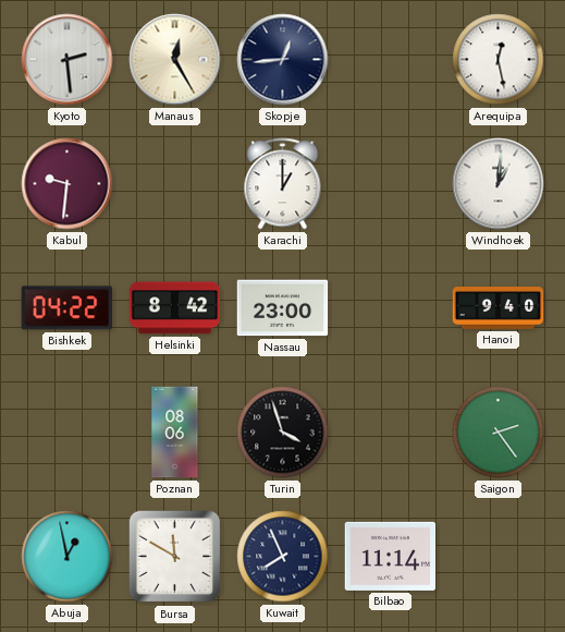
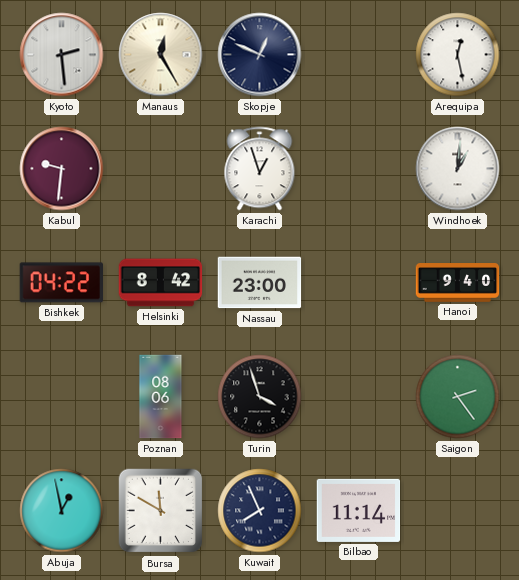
Skopje: 12:44 -> 12:49
Karachi: 1:00 -> 12:57
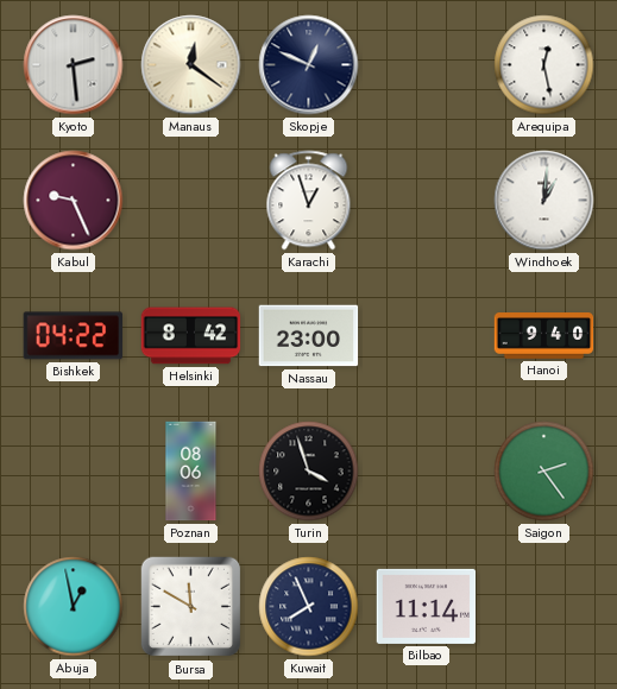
Manaus: 12:25 -> 12:21
Kabul: 9:31 -> 9:26
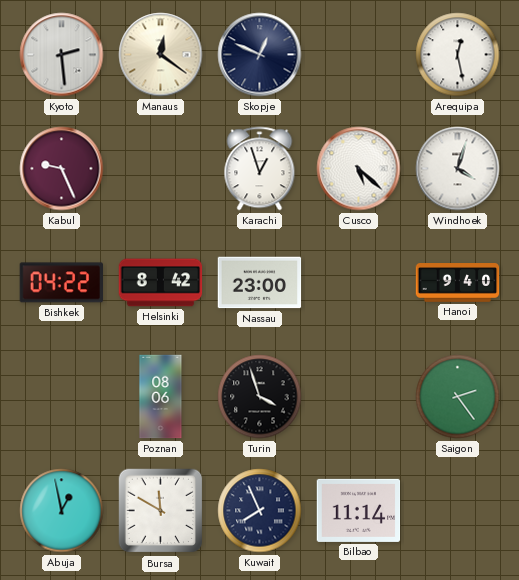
Cusco: none -> 5:22
Windhoek: 1:01 -> 4:03
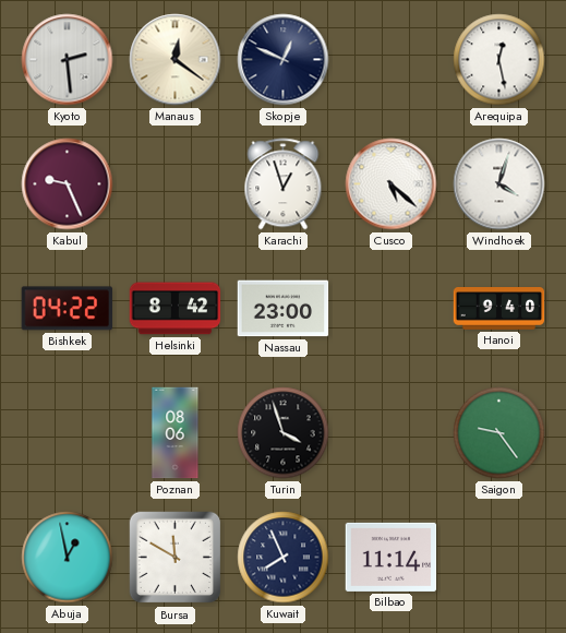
Saigon: 2:24 -> 9:24
